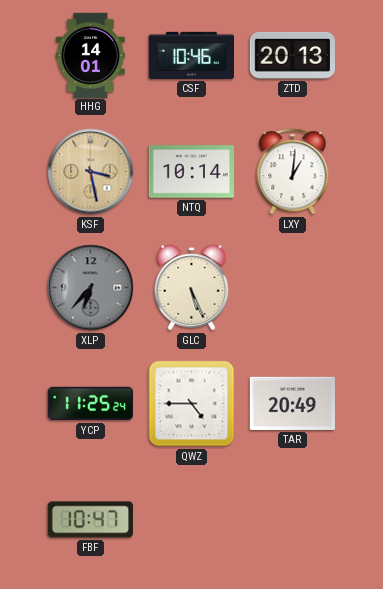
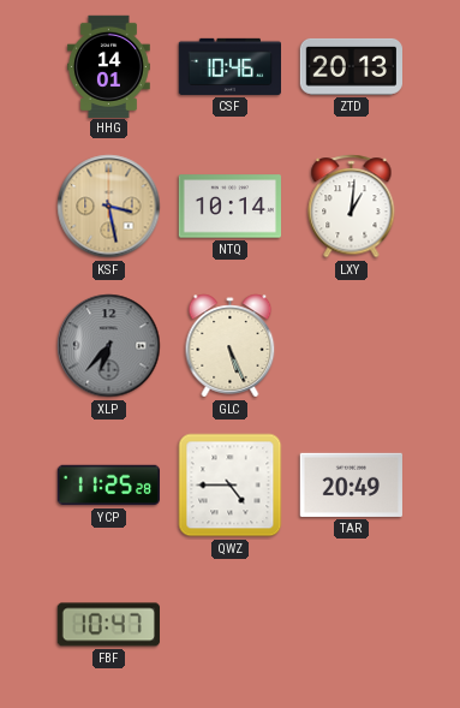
YCP: 11:25:24 -> 11:25:28
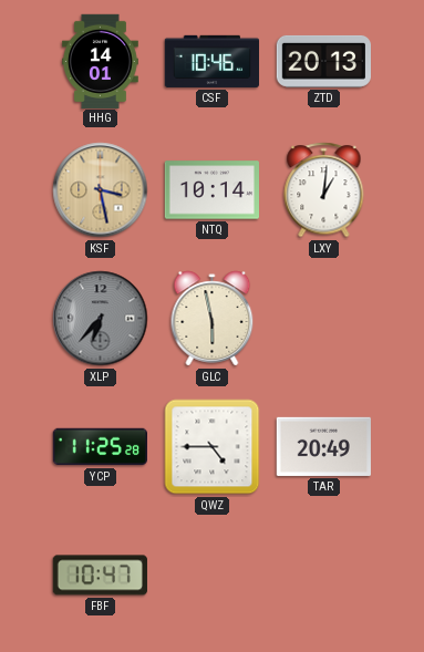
GLC: 5:26 -> 5:58
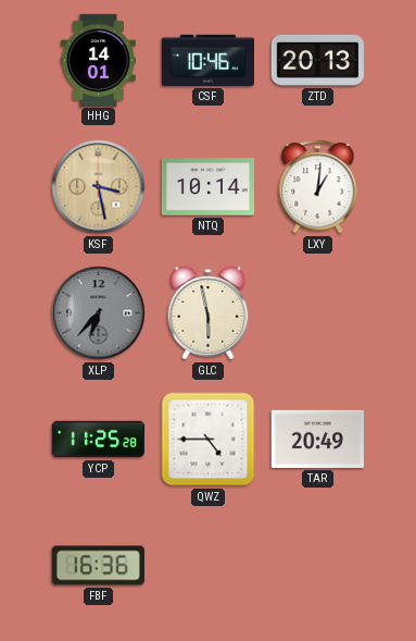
FBF: 10:47 -> 16:36
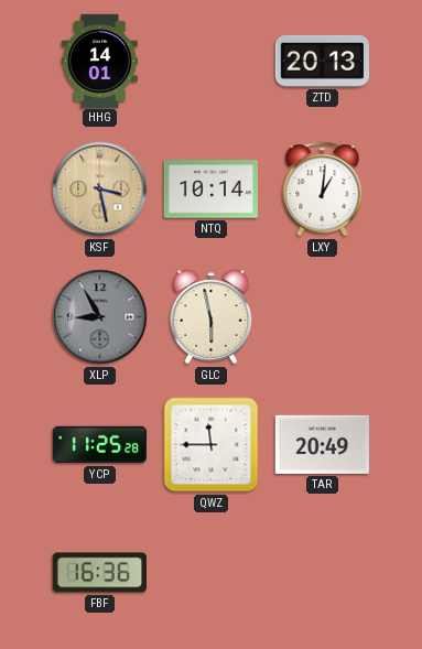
CSF: 10:46 -> none
XLP: 6:37 -> 8:55
QWZ: 4:45 -> 11:45
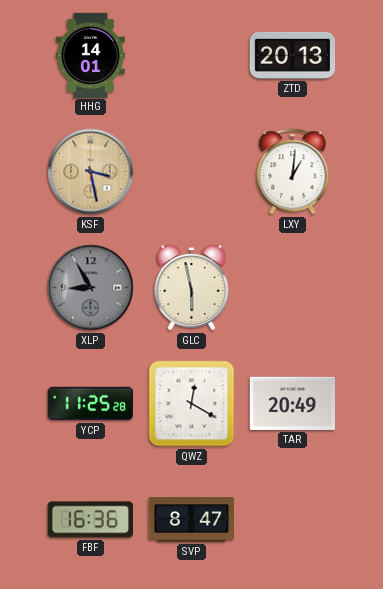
NTQ: 10:14 -> none
QWZ: 11:45 -> 12:20
SVP: none -> 8:47
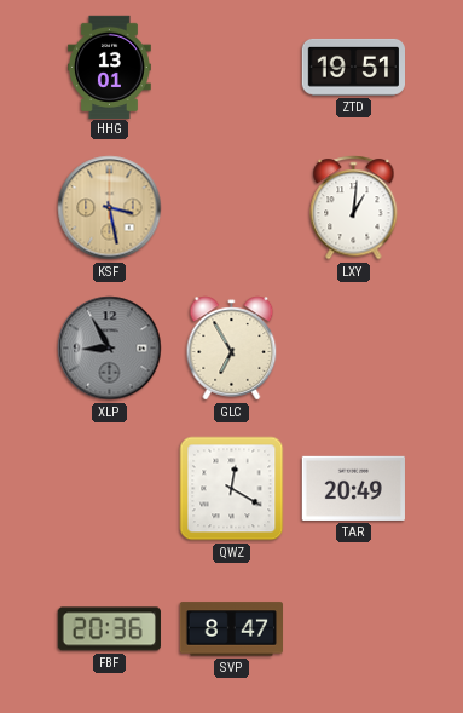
HHG: 14:01 -> 13:01
ZTD: 20:13 -> 19:51
GLC: 5:58 -> 6:55
YCP: 11:25 -> none
FBF: 16:36 -> 20:36
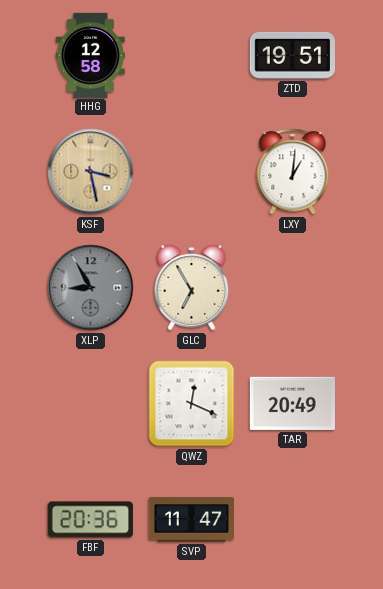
HHG: 13:01 -> 12:58
QWZ: 12:20 -> 12:19
SVP: 8:47 -> 11:47
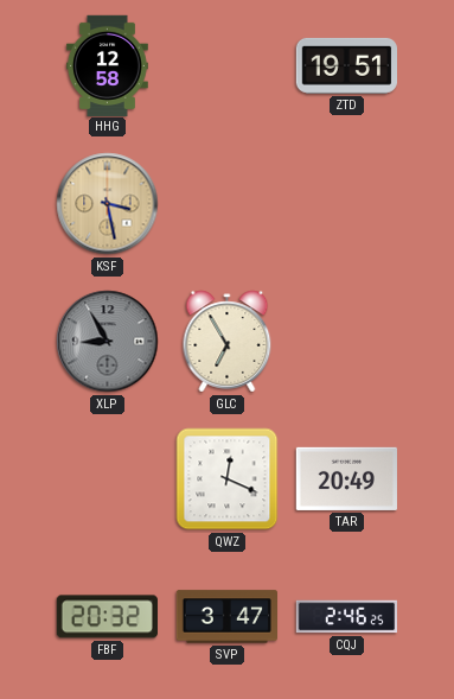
LXY: 1:01 -> none
FBF: 20:36 -> 20:32
SVP: 11:47 -> 3:47
CQJ: none -> 2:46
